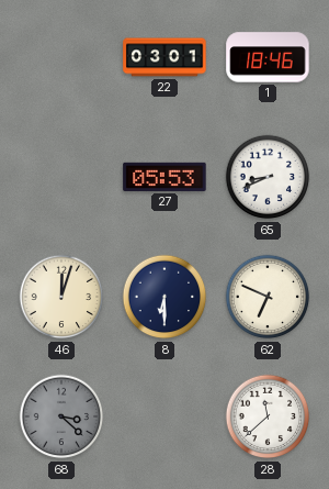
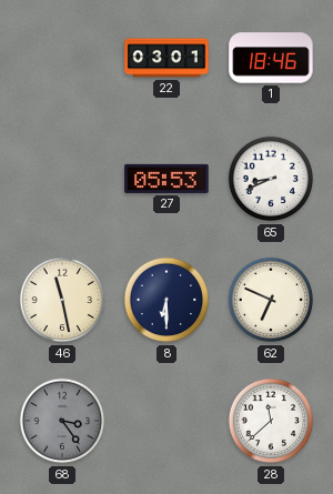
46: 12:03 -> 11:28
68: 3:22 -> 3:24
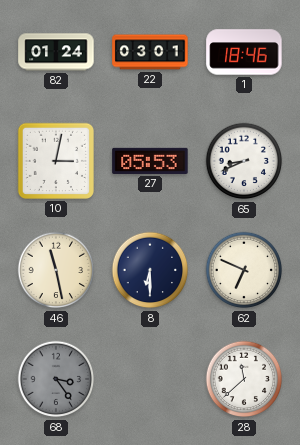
82: none -> 01:24
10: none -> 3:02
